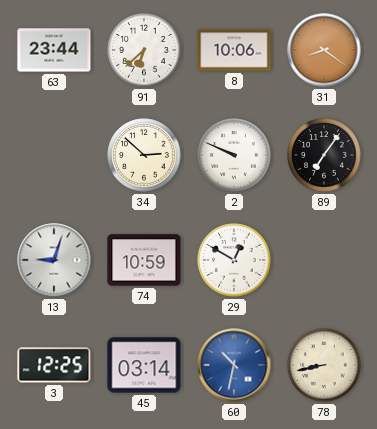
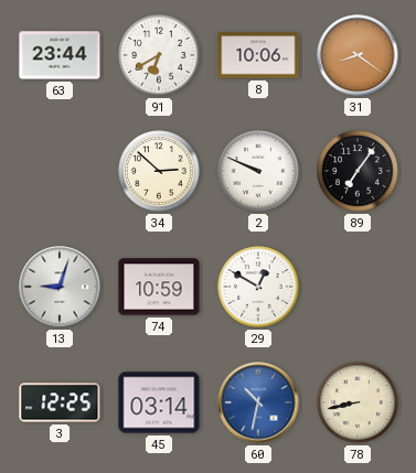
91: 6:38 -> 6:40
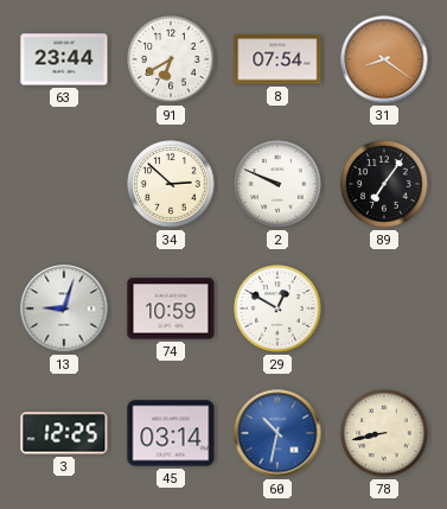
8: 10:06 -> 07:54
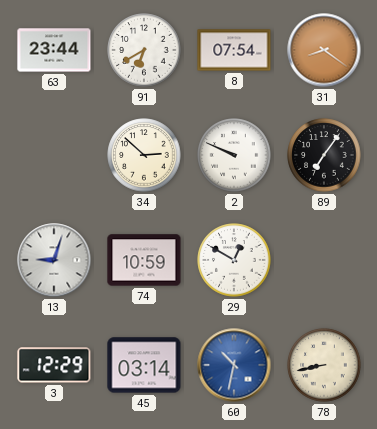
3: 12:25 -> 12:29
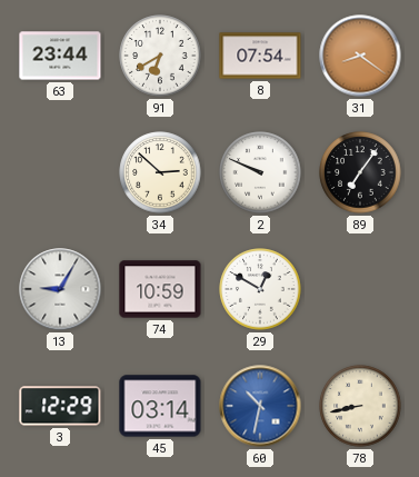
13: 9:03 -> 9:05
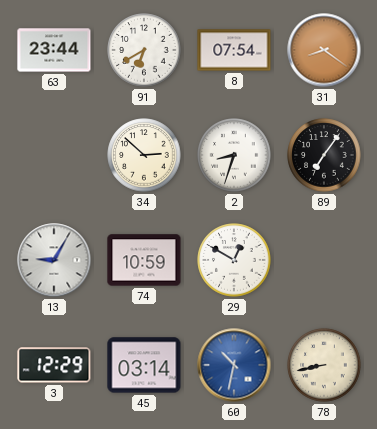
2: 9:49 -> 8:33
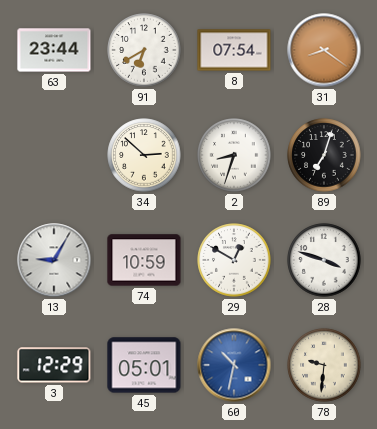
89: 7:06 -> 7:03
28: none -> 3:48
45: 03:14 -> 05:01
78: 8:43 -> 9:31
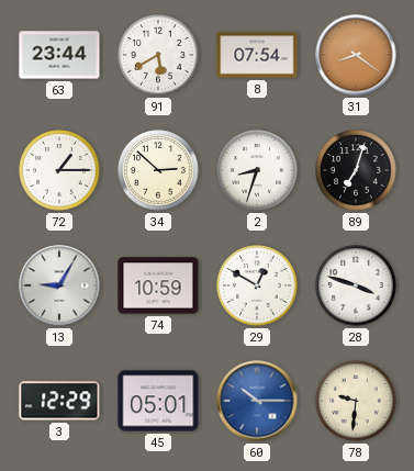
91: 6:40 -> 5:40
72: none -> 1:15
60: 10:32 -> 10:15
